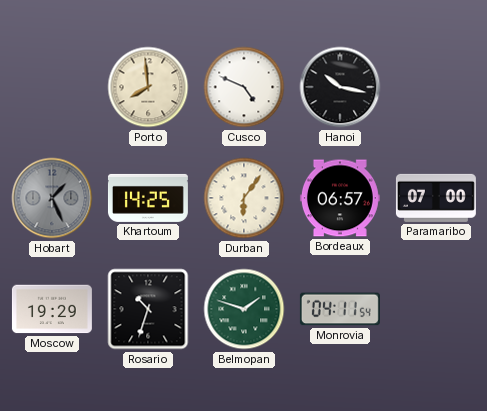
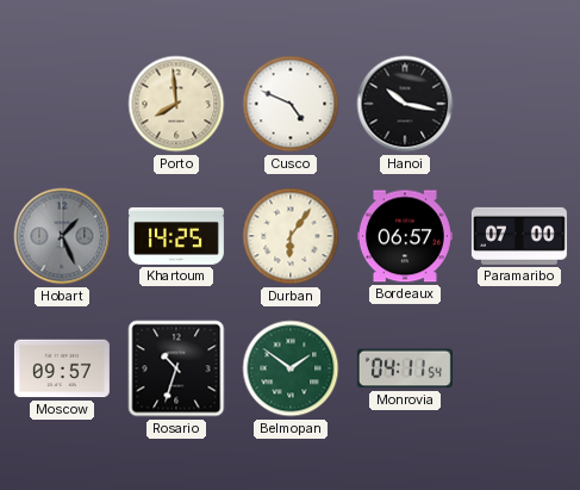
Moscow: 19:29 -> 09:57
Belmopan: 1:48 -> 1:51
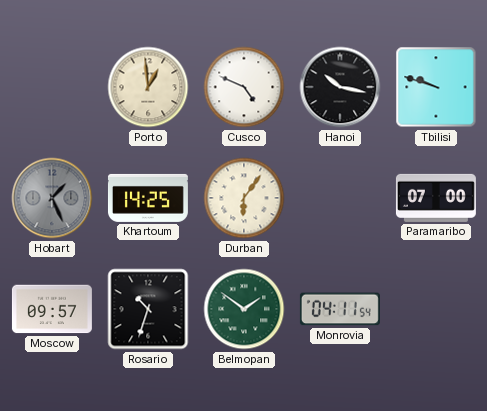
Porto: 7:59 -> 12:59
Tbilisi: none -> 9:48
Bordeaux: 06:57 -> none
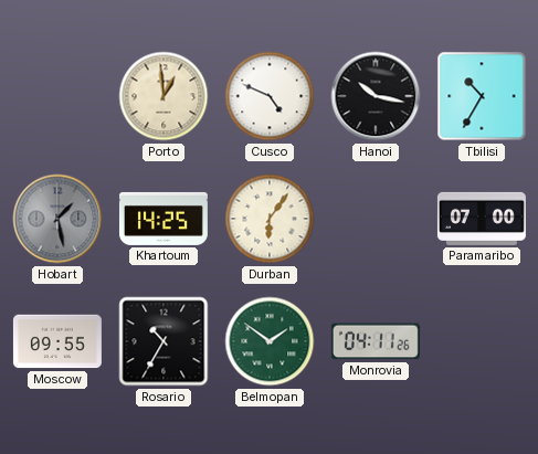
Tbilisi: 9:48 -> 10:35
Hobart: 1:26 -> 1:28
Moscow: 09:57 -> 09:55
Rosario: 10:33 -> 10:35
Monrovia: 04:11:54 -> 04:11:26
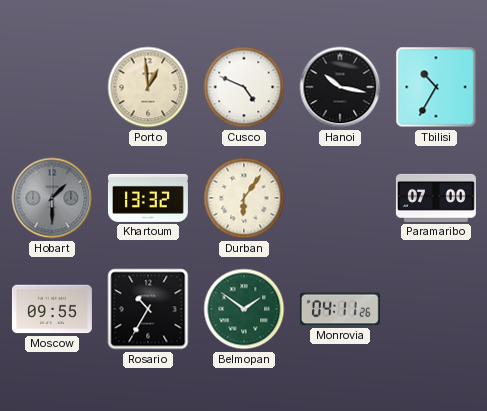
Hobart: 1:28 -> 1:30
Khartoum: 14:25 -> 13:32
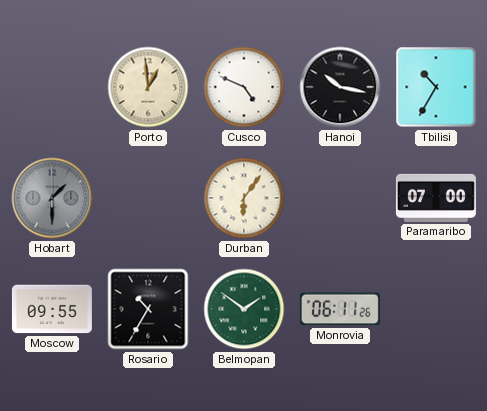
Khartoum: 13:32 -> none
Monrovia: 04:11 -> 06:11
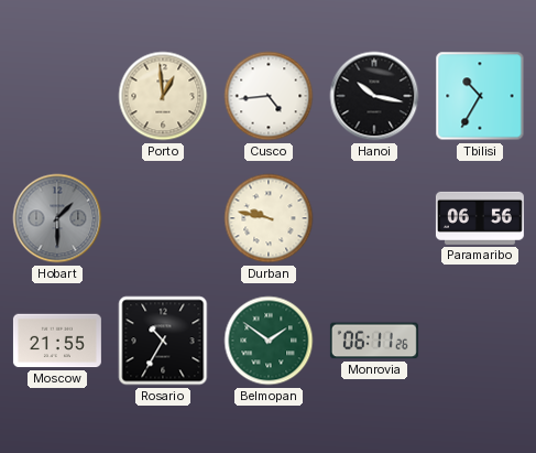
Cusco: 4:49 -> 4:44
Durban: 6:06 -> 9:47
Paramaribo: 07:00 -> 06:56
Moscow: 09:55 -> 21:55
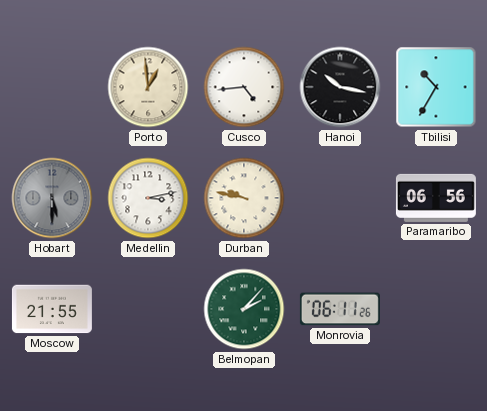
Hobart: 1:30 -> 5:30
Medellin: none -> 3:13
Rosario: 10:35 -> none
Belmopan: 1:51 -> 2:07
